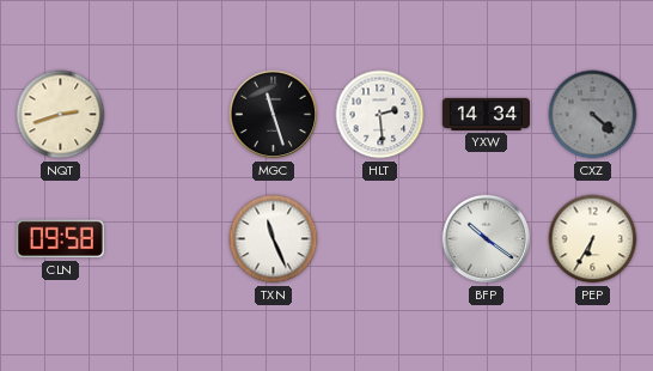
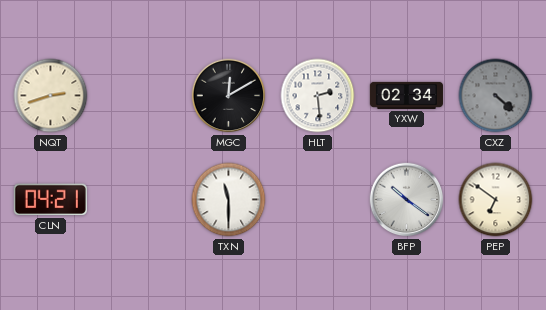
MGC: 11:27 -> 12:10
YXW: 14:34 -> 02:34
CLN: 09:58 -> 04:21
TXN: 11:26 -> 11:30
PEP: 6:35 -> 6:51
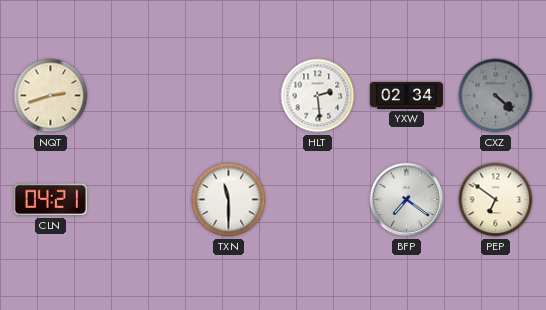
MGC: 12:10 -> none
BFP: 10:21 -> 7:21
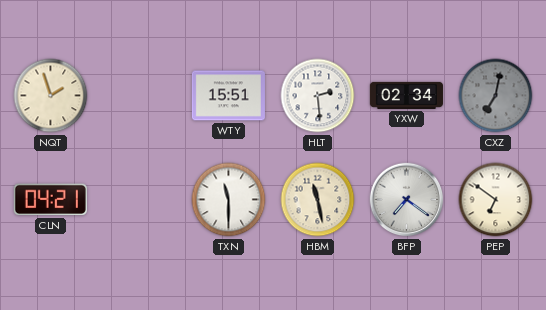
NQT: 2:42 -> 1:57
WTY: none -> 15:51
CXZ: 4:22 -> 7:02
HBM: none -> 11:28
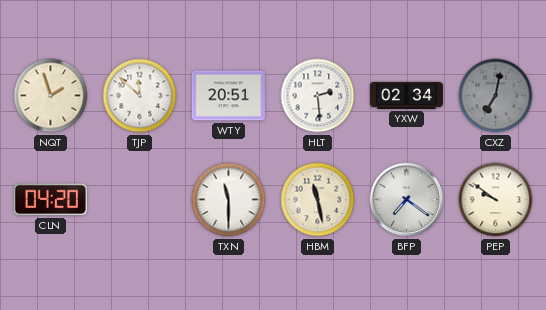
TJP: none -> 11:52
WTY: 15:51 -> 20:51
CLN: 04:21 -> 04:20
PEP: 6:51 -> 9:51
